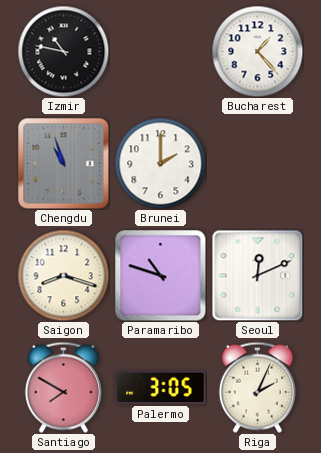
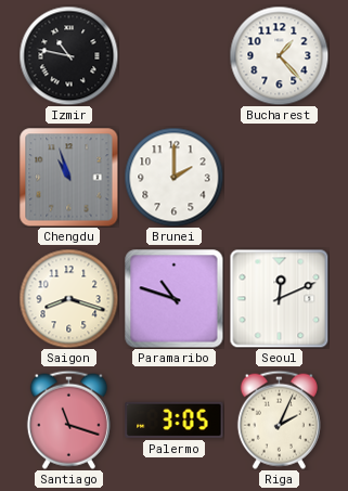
Santiago: 7:50 -> 11:18
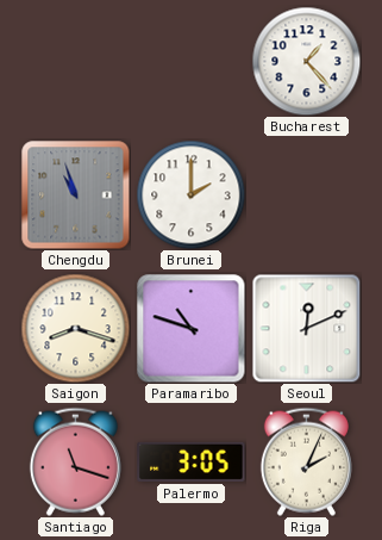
Izmir: 10:47 -> none
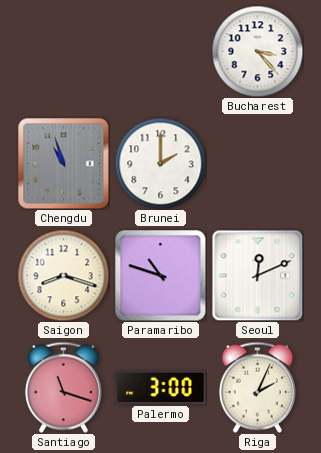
Bucharest: 1:23 -> 3:23
Palermo: 3:05 -> 3:00
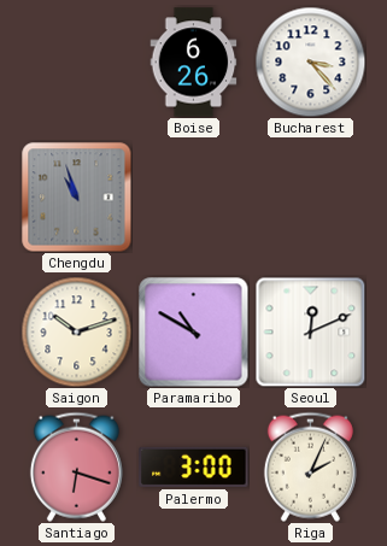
Boise: none -> 6:26
Brunei: 2:00 -> none
Saigon: 8:18 -> 10:12
Paramaribo: 10:48 -> 10:50
Santiago: 11:18 -> 6:18
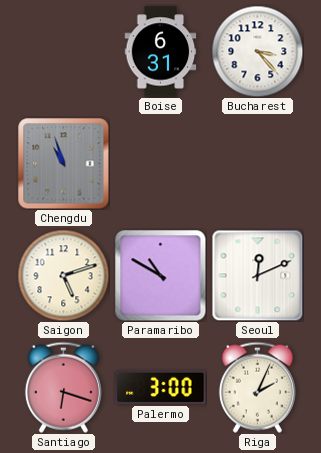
Boise: 6:26 -> 6:31
Saigon: 10:12 -> 5:12
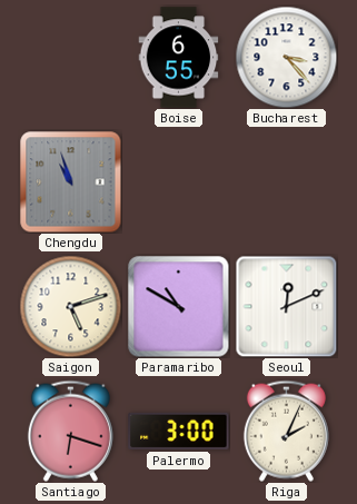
Boise: 6:31 -> 6:55
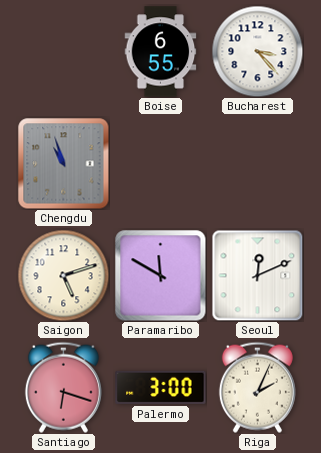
Paramaribo: 10:50 -> 11:50
